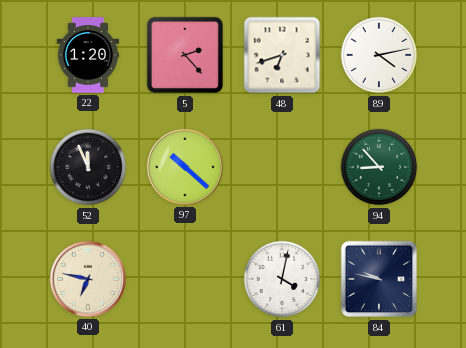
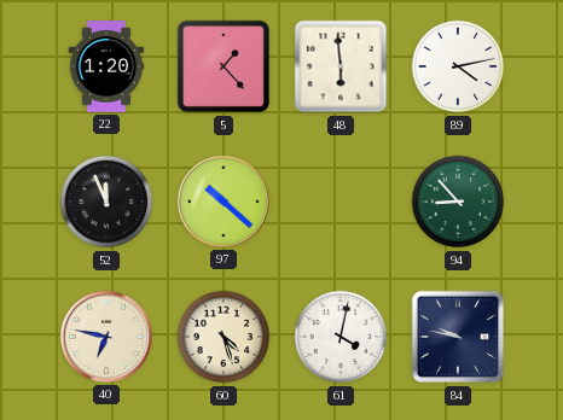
5: 2:23 -> 1:23
48: 6:42 -> 5:59
60: none -> 4:27
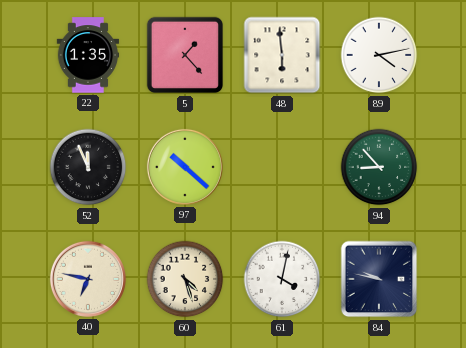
22: 1:20 -> 1:35
